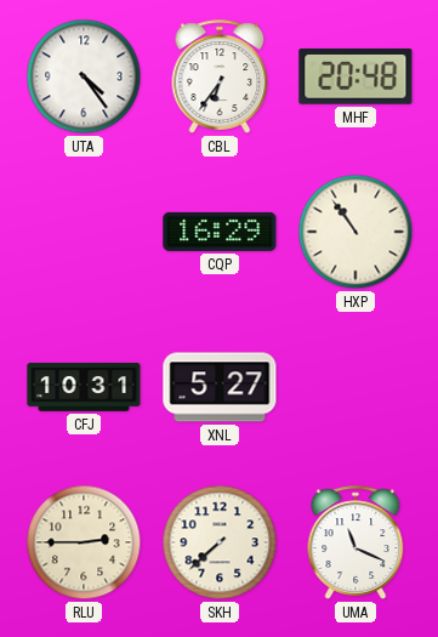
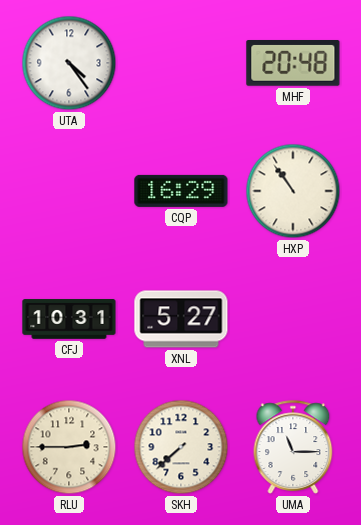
CBL: 6:36 -> none
UMA: 11:19 -> 11:15
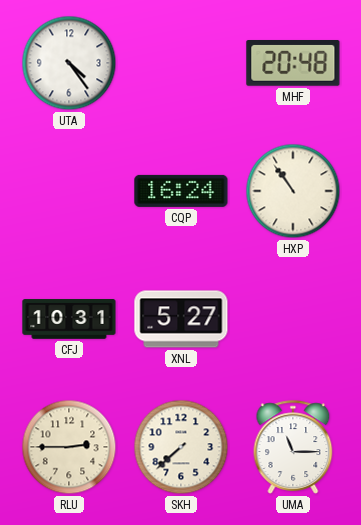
CQP: 16:29 -> 16:24
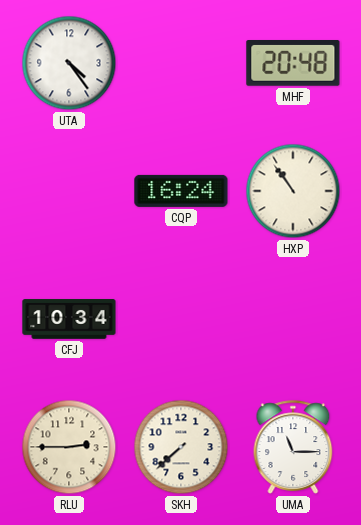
CFJ: 10:31 -> 10:34
XNL: 5:27 -> none
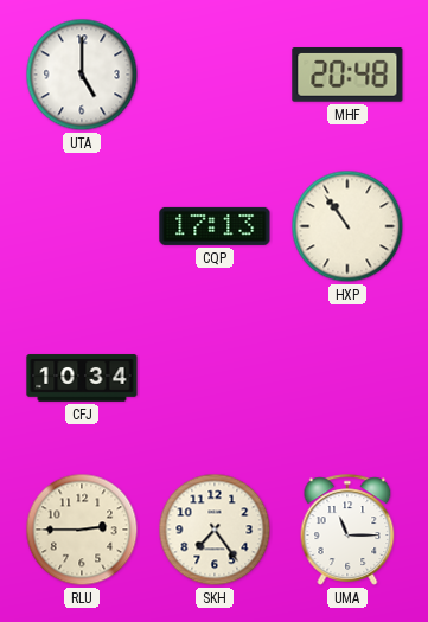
UTA: 4:24 -> 5:00
CQP: 16:24 -> 17:13
SKH: 7:38 -> 7:24
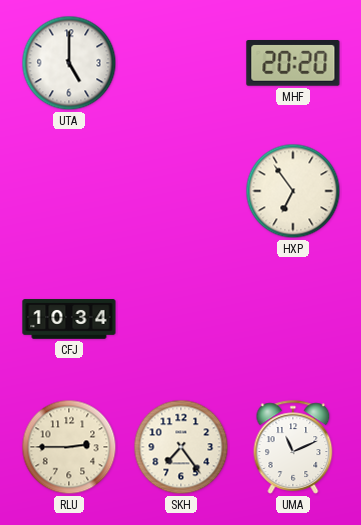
MHF: 20:48 -> 20:20
CQP: 17:13 -> none
HXP: 10:54 -> 6:54
UMA: 11:15 -> 11:11
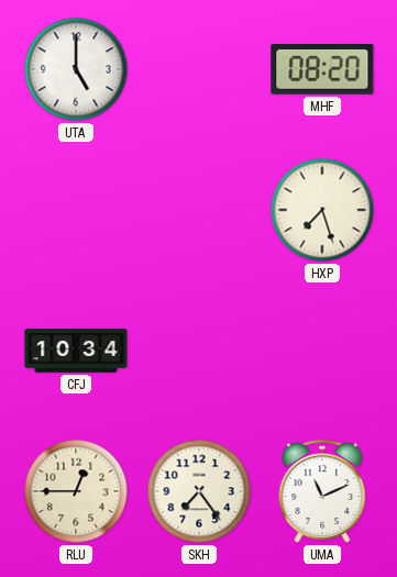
MHF: 20:20 -> 08:20
HXP: 6:54 -> 7:27
RLU: 2:45 -> 12:45
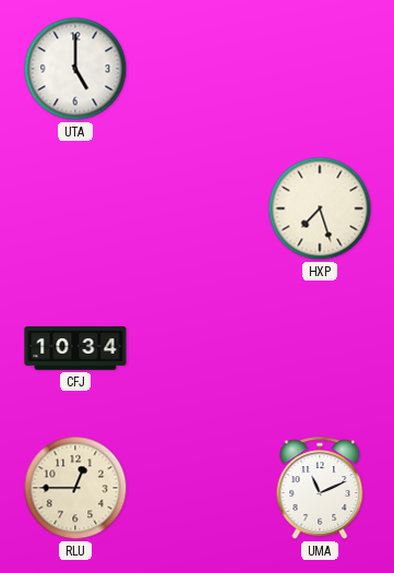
MHF: 08:20 -> none
SKH: 7:24 -> none
